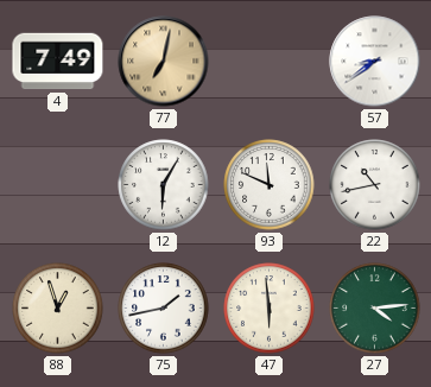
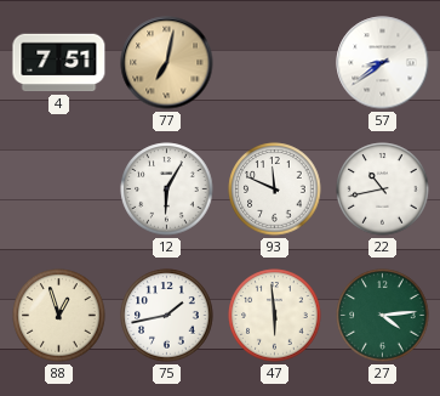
4: 7:49 -> 7:51
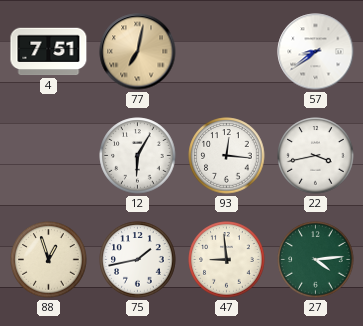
93: 11:49 -> 12:16
22: 10:43 -> 3:43
47: 5:59 -> 8:59
